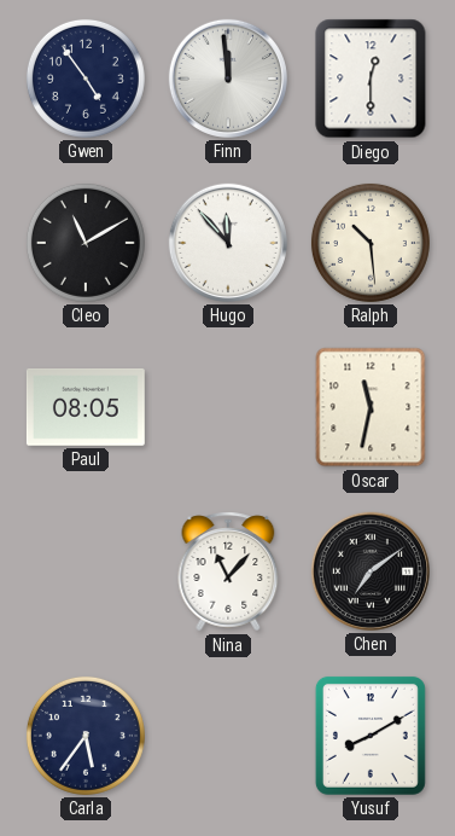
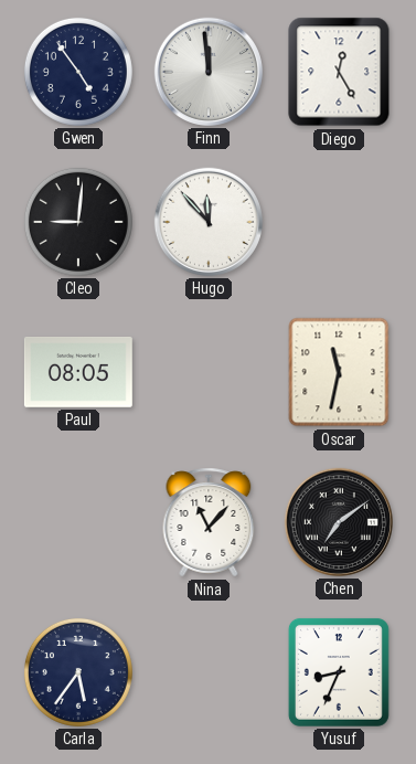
Diego: 12:30 -> 12:25
Cleo: 11:10 -> 9:01
Ralph: 10:29 -> none
Yusuf: 8:10 -> 8:34
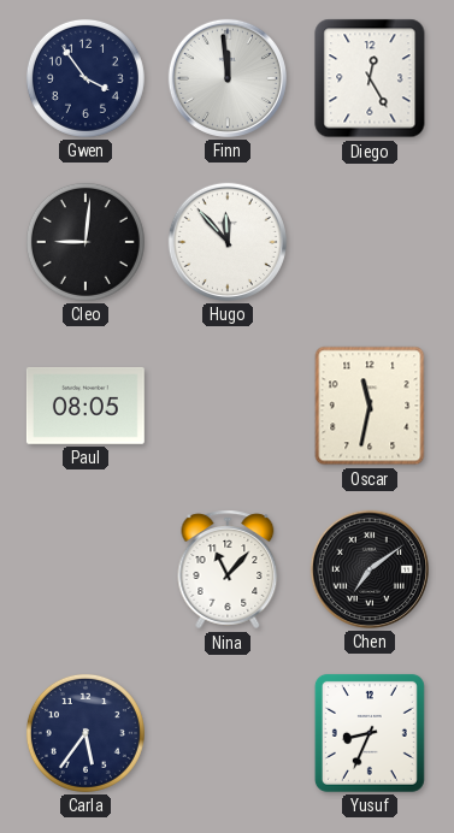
Gwen: 4:54 -> 3:54
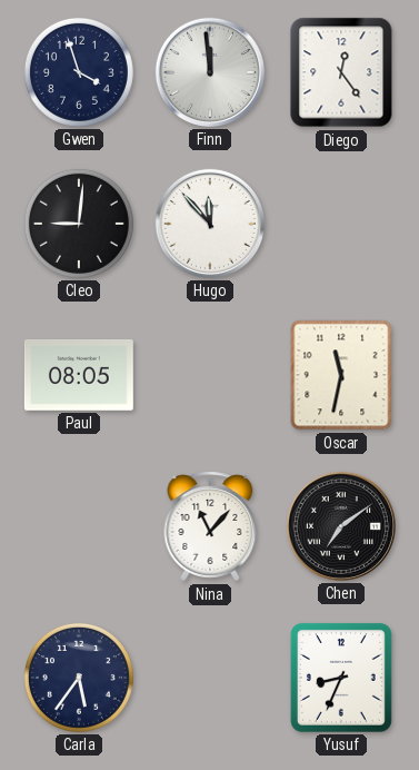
Gwen: 3:54 -> 3:57
Diego: 12:25 -> 12:24
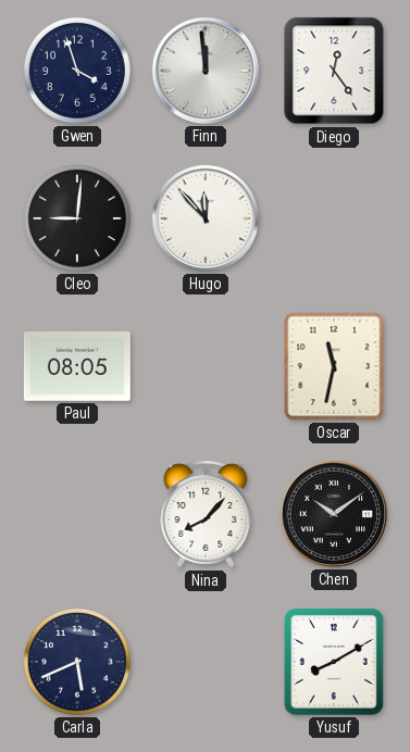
Nina: 11:07 -> 8:07
Chen: 7:09 -> 10:09
Carla: 5:36 -> 5:41
Yusuf: 8:34 -> 8:10
